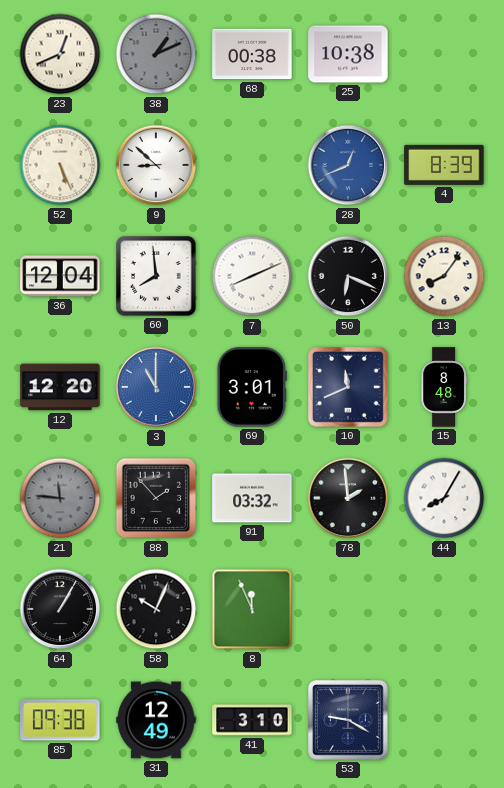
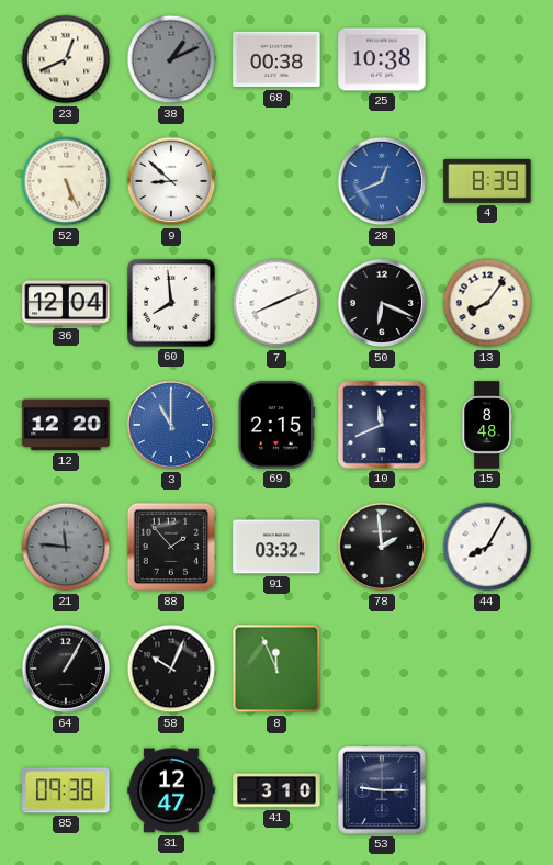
69: 3:01 -> 2:15
31: 12:49 -> 12:47
53: 9:20 -> 9:15
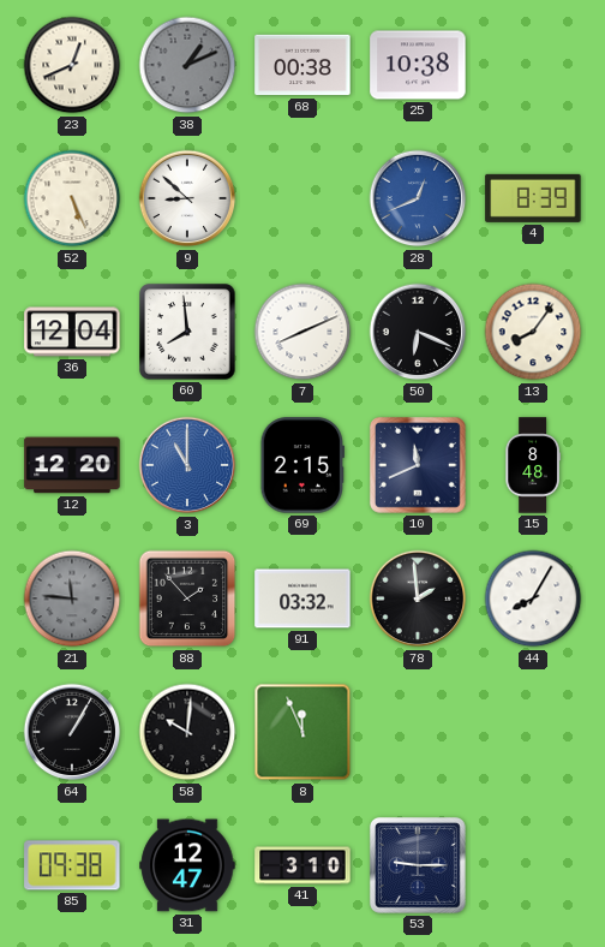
58: 10:04 -> 10:01
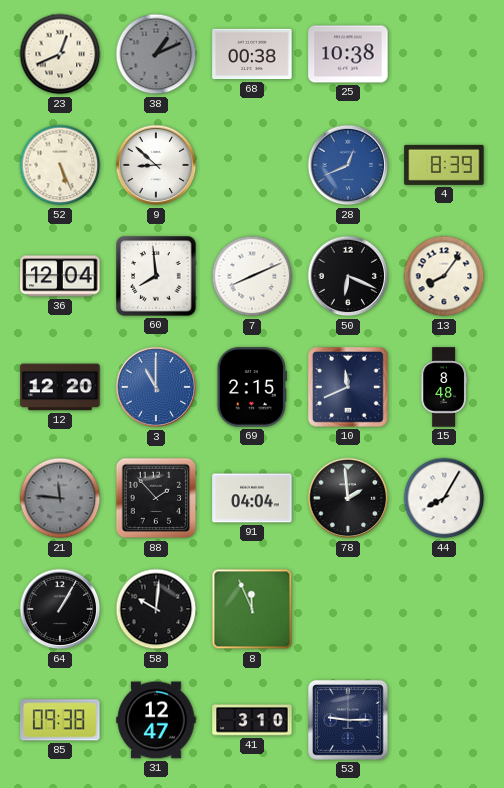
91: 03:32 -> 04:04
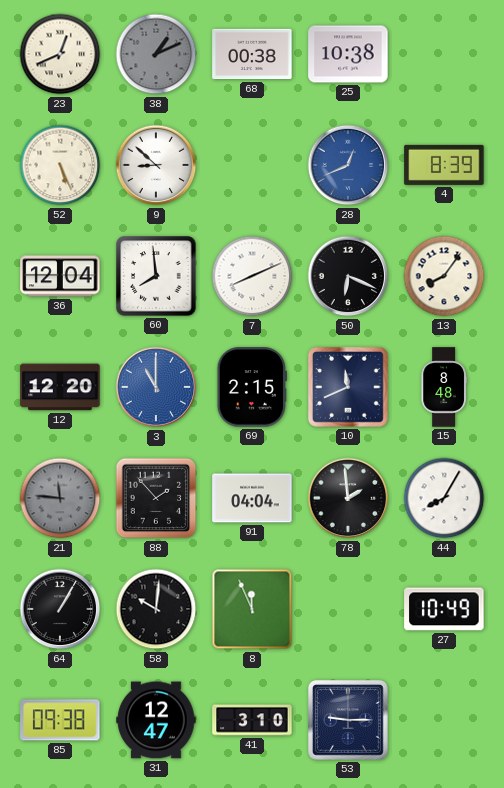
27: none -> 10:49
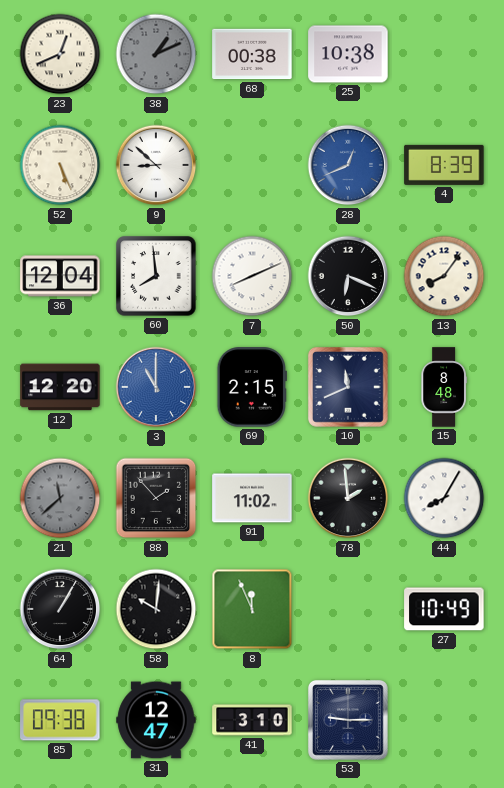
21: 11:46 -> 11:38
91: 04:04 -> 11:02
